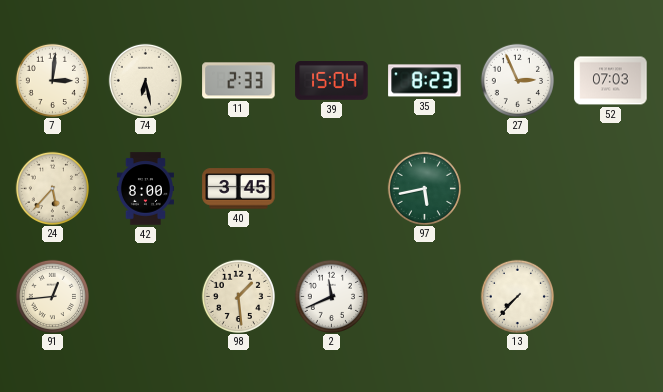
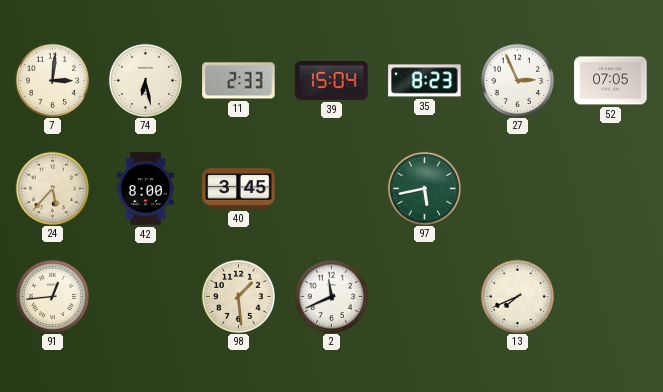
52: 07:03 -> 07:05
13: 7:37 -> 7:41
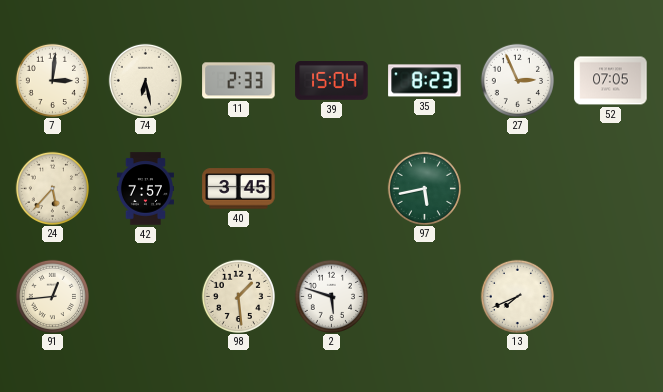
42: 8:00 -> 7:57
2: 11:41 -> 5:48
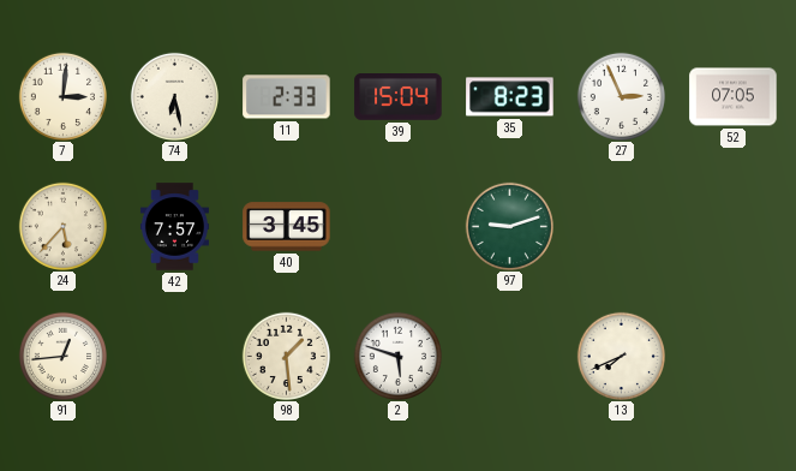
97: 5:43 -> 9:12
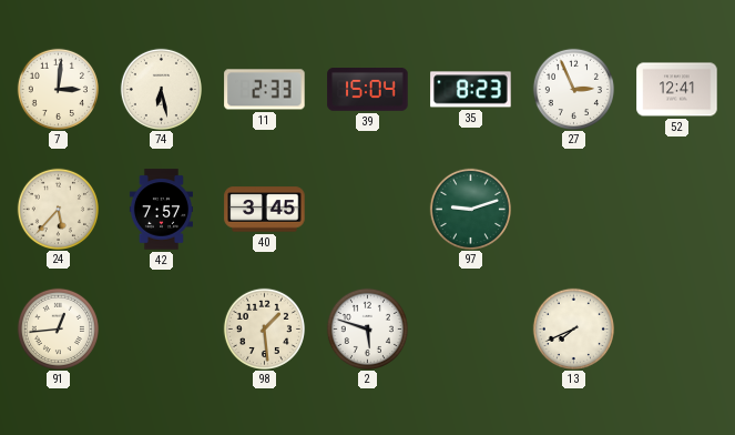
52: 07:05 -> 12:41
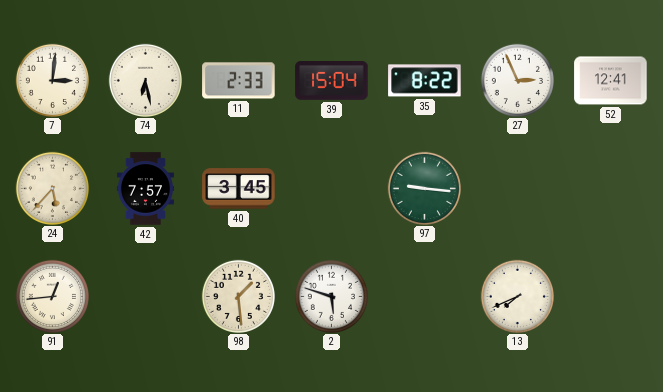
35: 8:23 -> 8:22
97: 9:12 -> 9:16
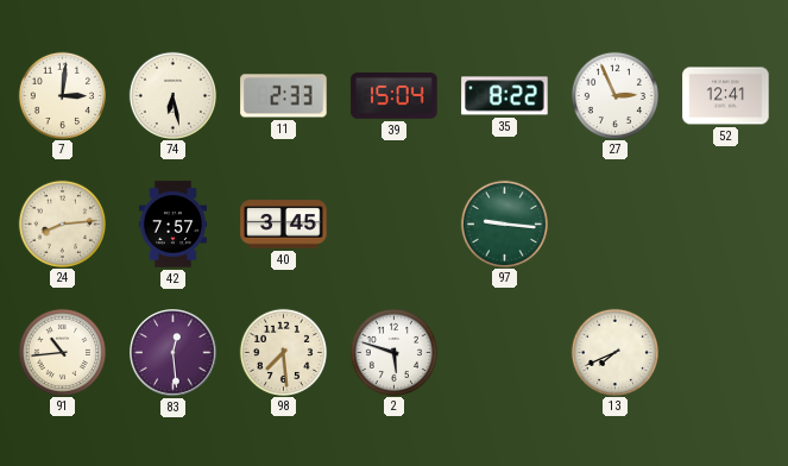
24: 5:37 -> 8:14
91: 12:44 -> 10:44
83: none -> 12:29
98: 1:29 -> 7:29
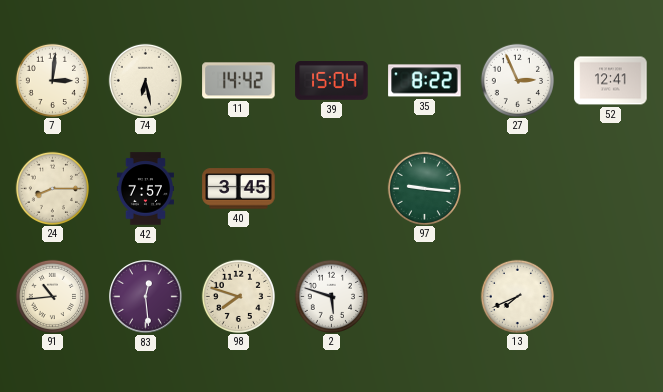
11: 2:33 -> 14:42
24: 8:14 -> 8:15
98: 7:29 -> 7:48
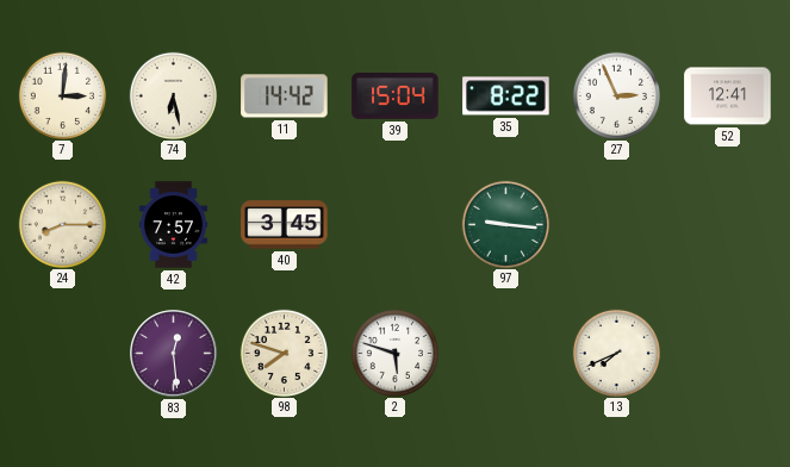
91: 10:44 -> none
